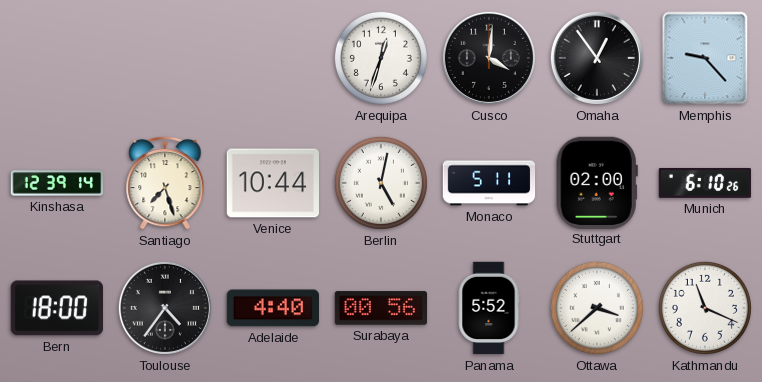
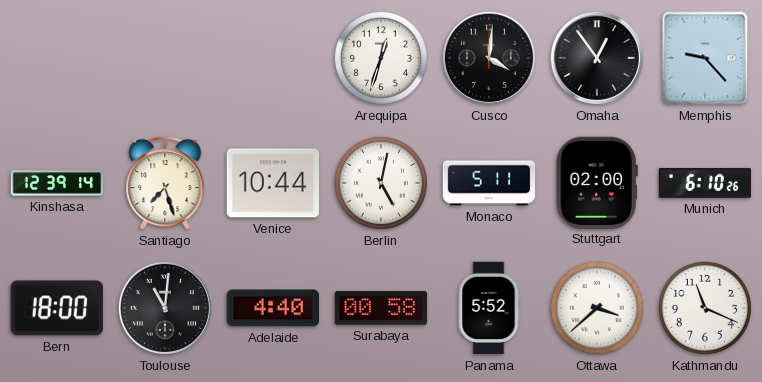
Toulouse: 4:36 -> 11:01
Surabaya: 00:56 -> 00:58
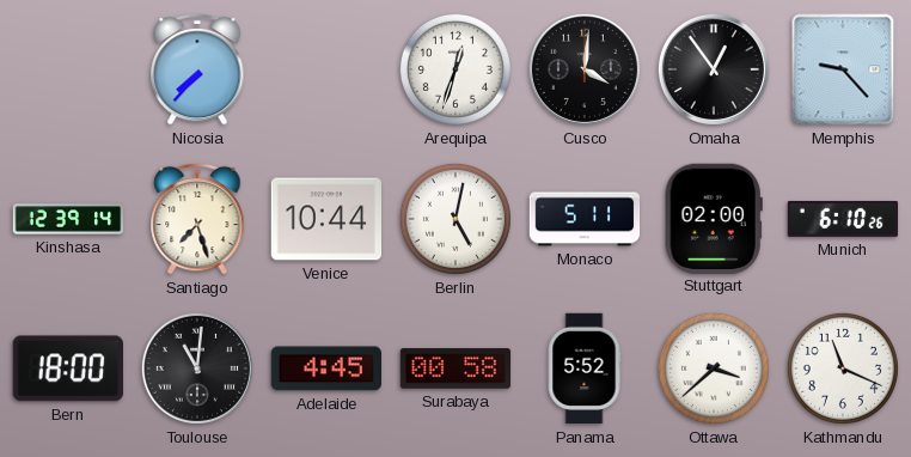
Nicosia: none -> 7:37
Adelaide: 4:40 -> 4:45
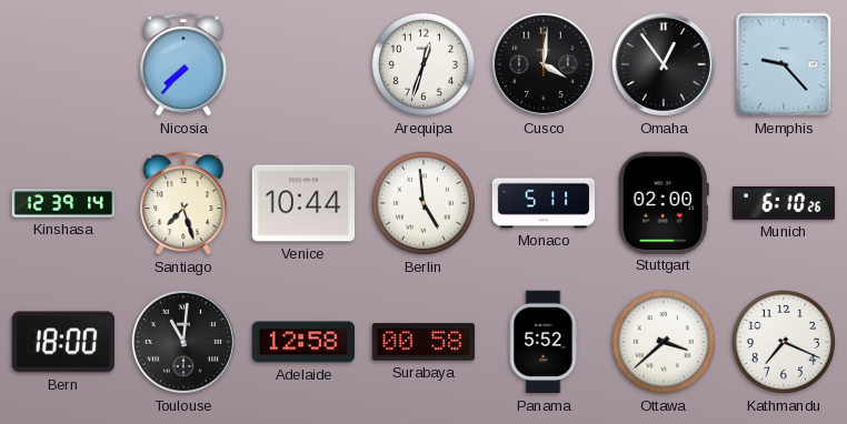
Berlin: 5:02 -> 4:59
Adelaide: 4:45 -> 12:58
Kathmandu: 11:19 -> 7:19
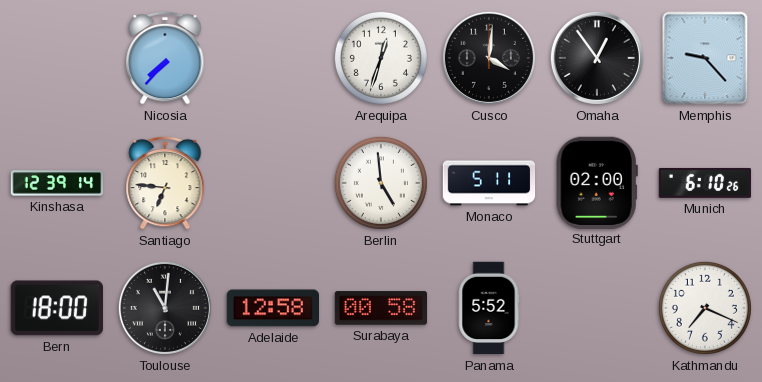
Santiago: 7:27 -> 6:46
Venice: 10:44 -> none
Ottawa: 3:38 -> none
